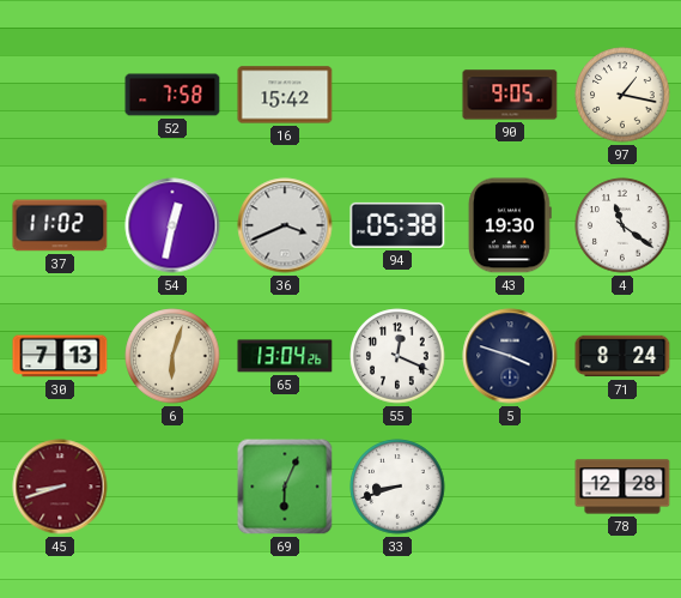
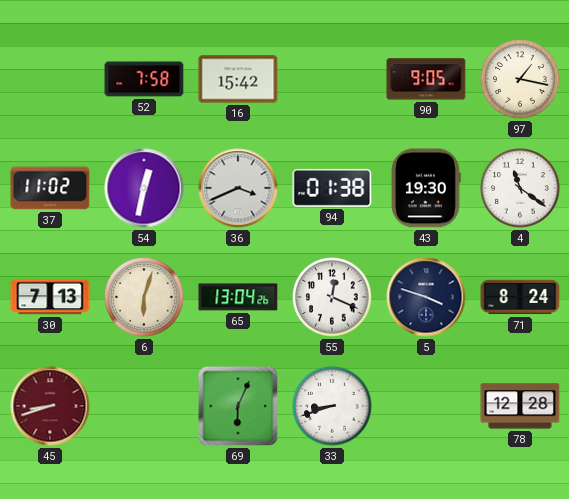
94: 05:38 -> 01:38
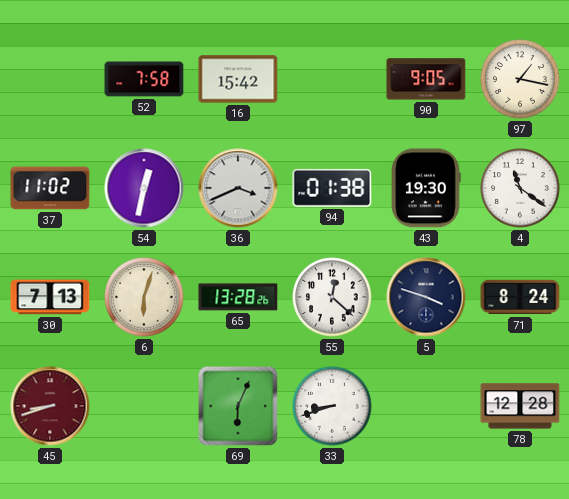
65: 13:04 -> 13:28
55: 12:19 -> 12:22
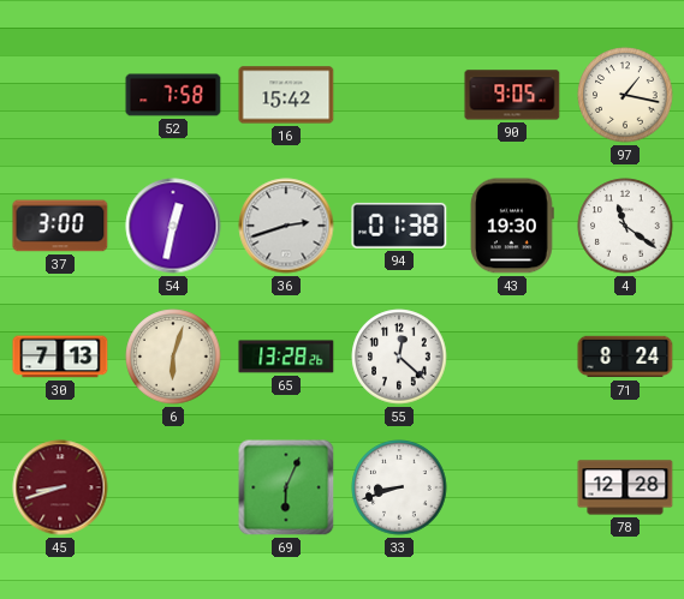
37: 11:02 -> 3:00
36: 3:41 -> 2:42
5: 3:48 -> none
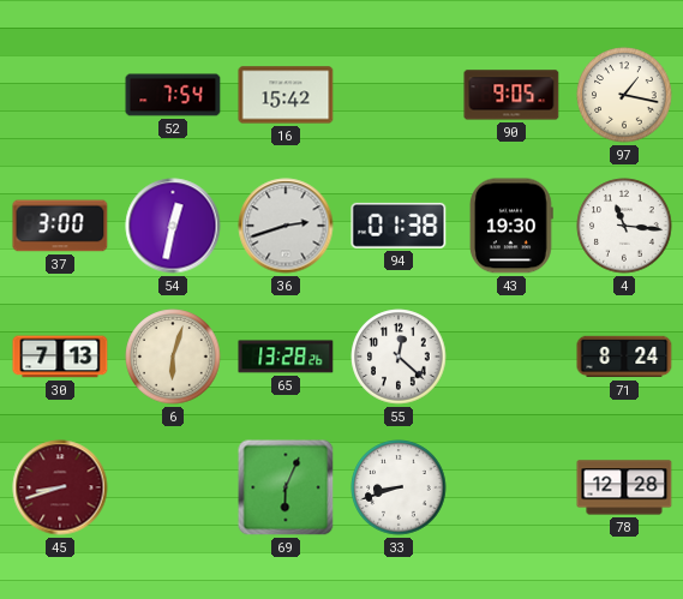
52: 7:58 -> 7:54
4: 11:21 -> 11:16
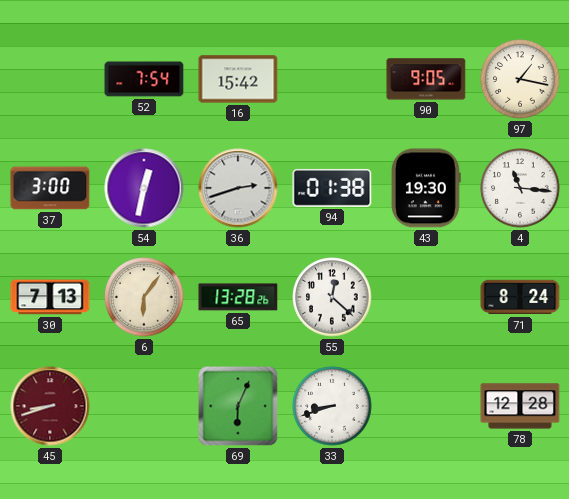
6: 6:03 -> 6:06
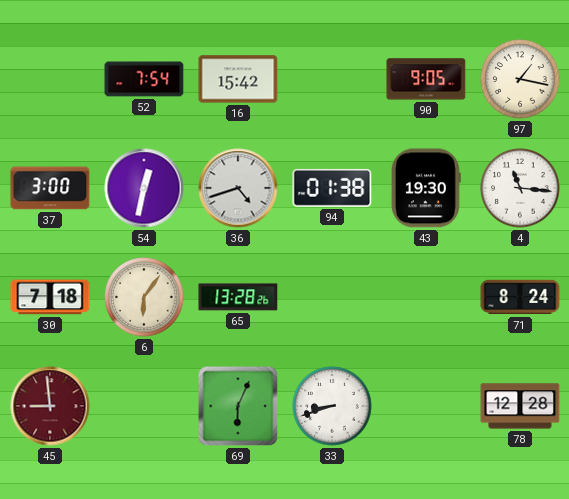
36: 2:42 -> 4:42
30: 7:13 -> 7:18
55: 12:22 -> none
45: 8:42 -> 8:59
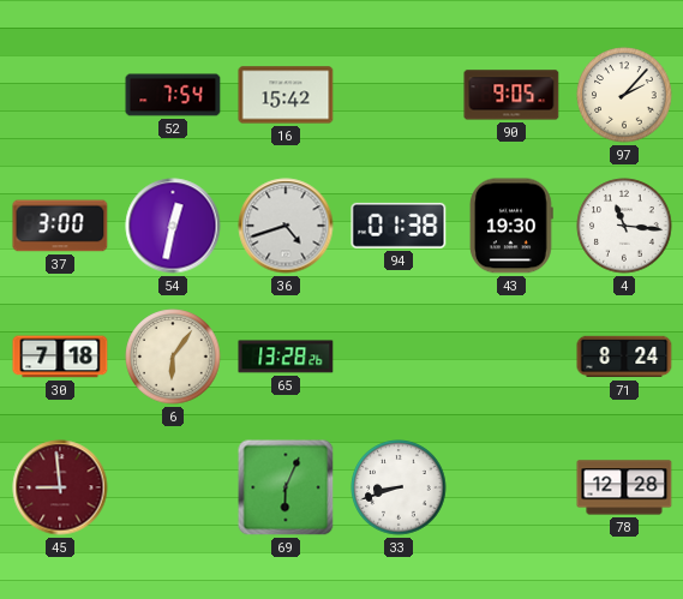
97: 1:17 -> 2:07
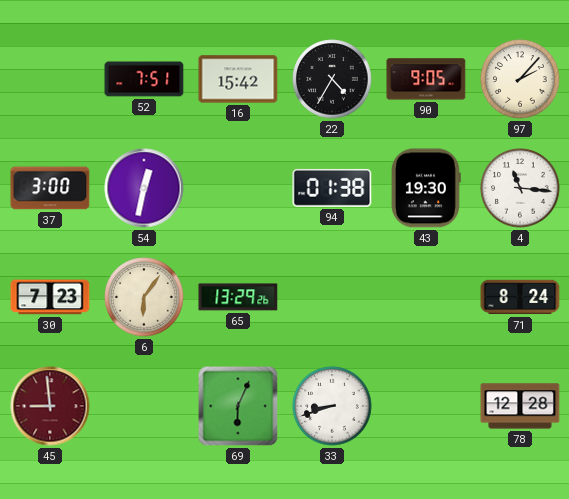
52: 7:54 -> 7:51
22: none -> 4:35
36: 4:42 -> none
30: 7:18 -> 7:23
65: 13:28 -> 13:29
